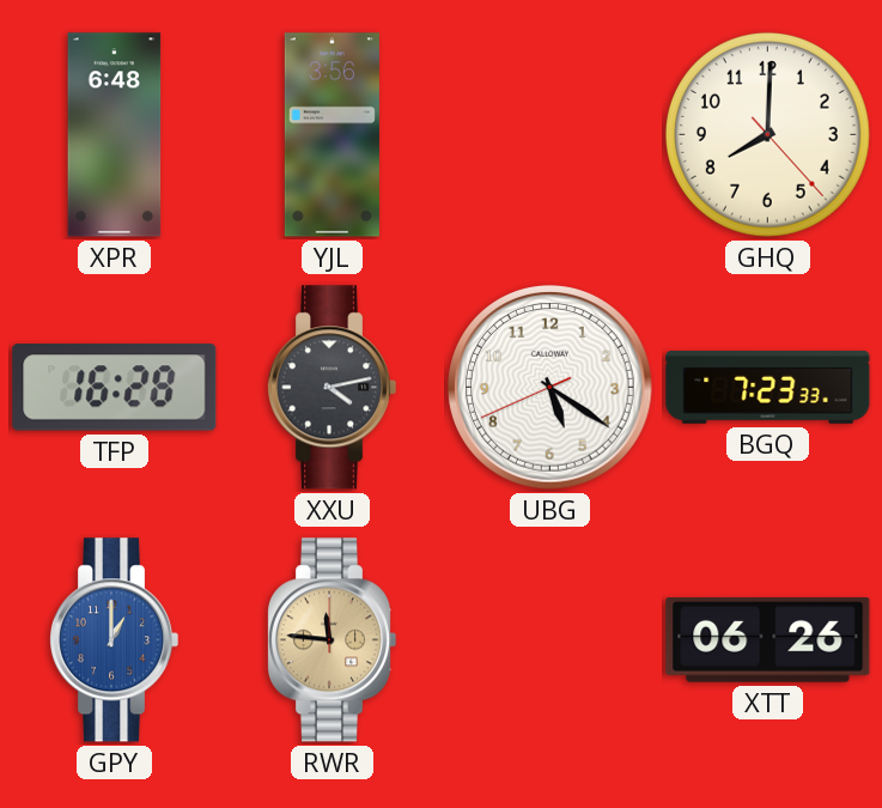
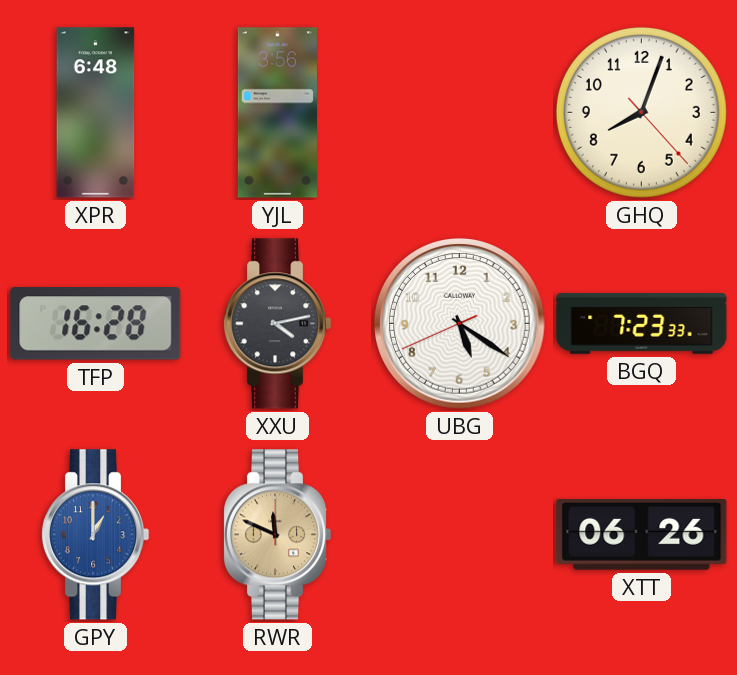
GHQ: 8:00 -> 8:03
RWR: 11:46 -> 11:49
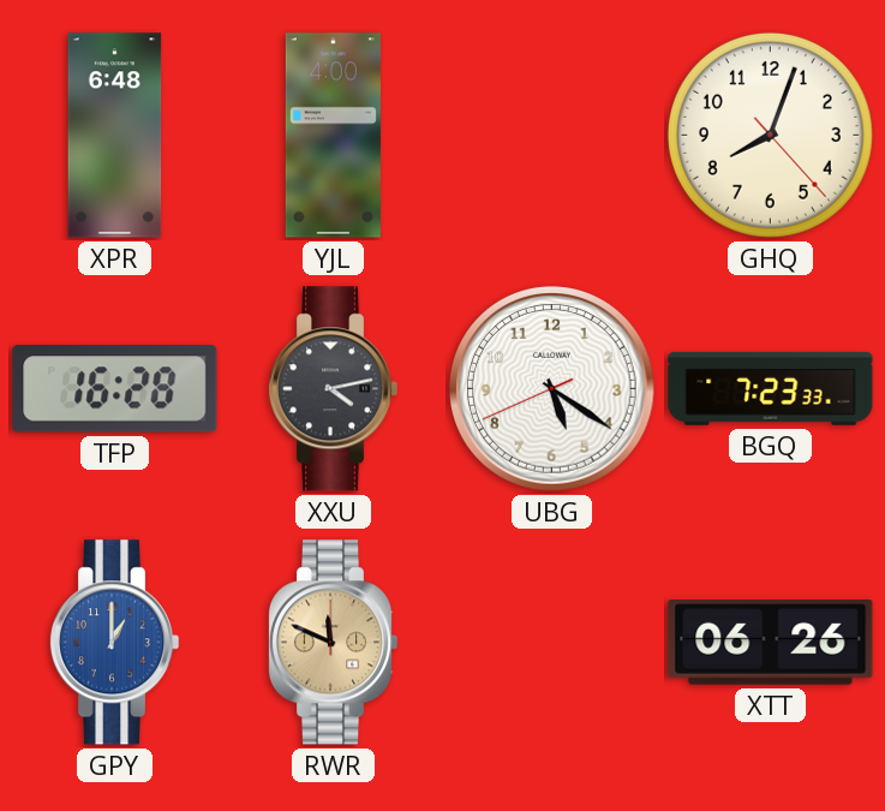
YJL: 3:56 -> 4:00
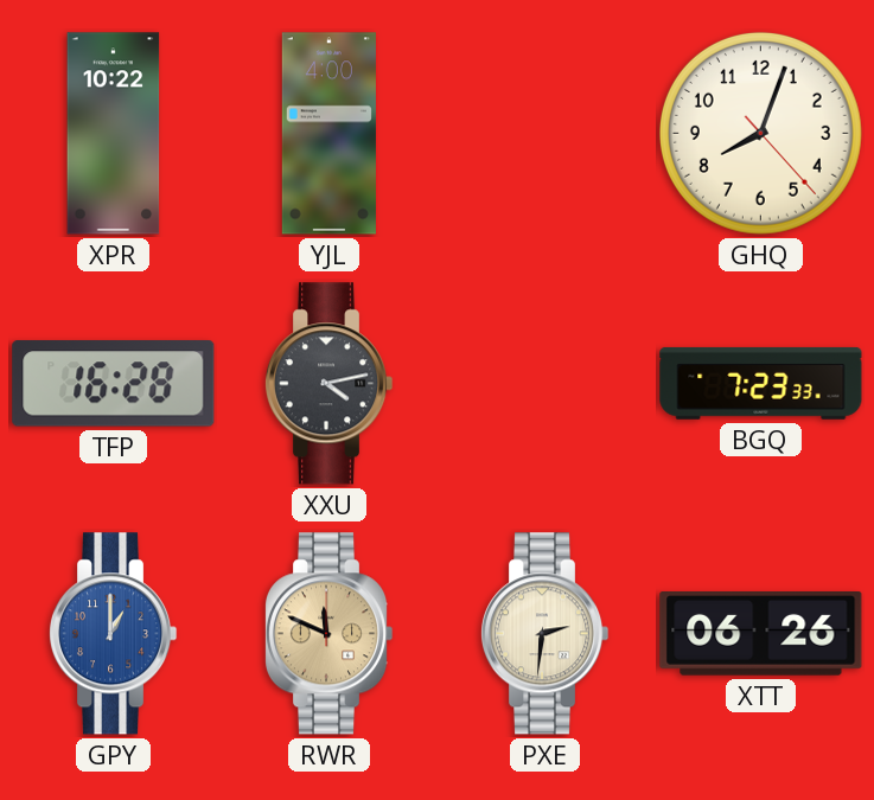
XPR: 6:48 -> 10:22
UBG: 5:20 -> none
PXE: none -> 2:31
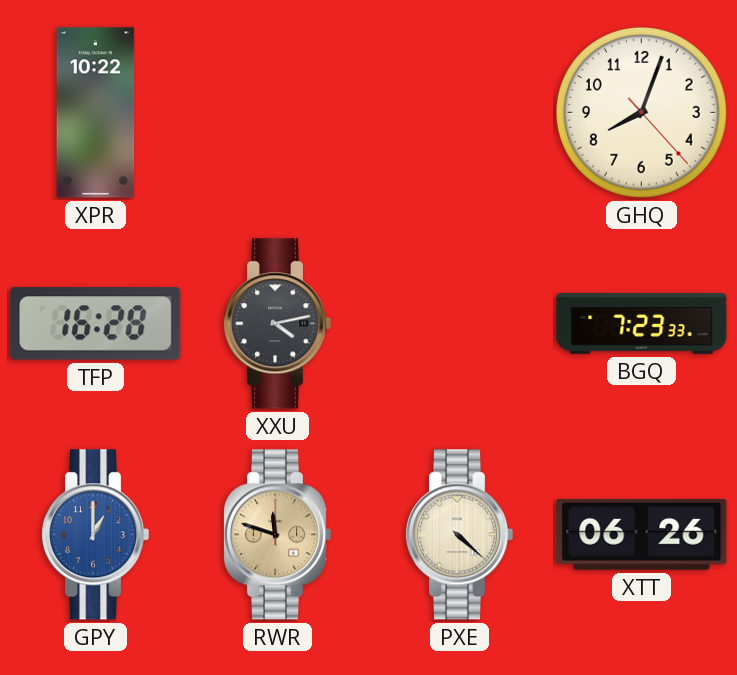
YJL: 4:00 -> none
RWR: 11:49 -> 11:48
PXE: 2:31 -> 4:22
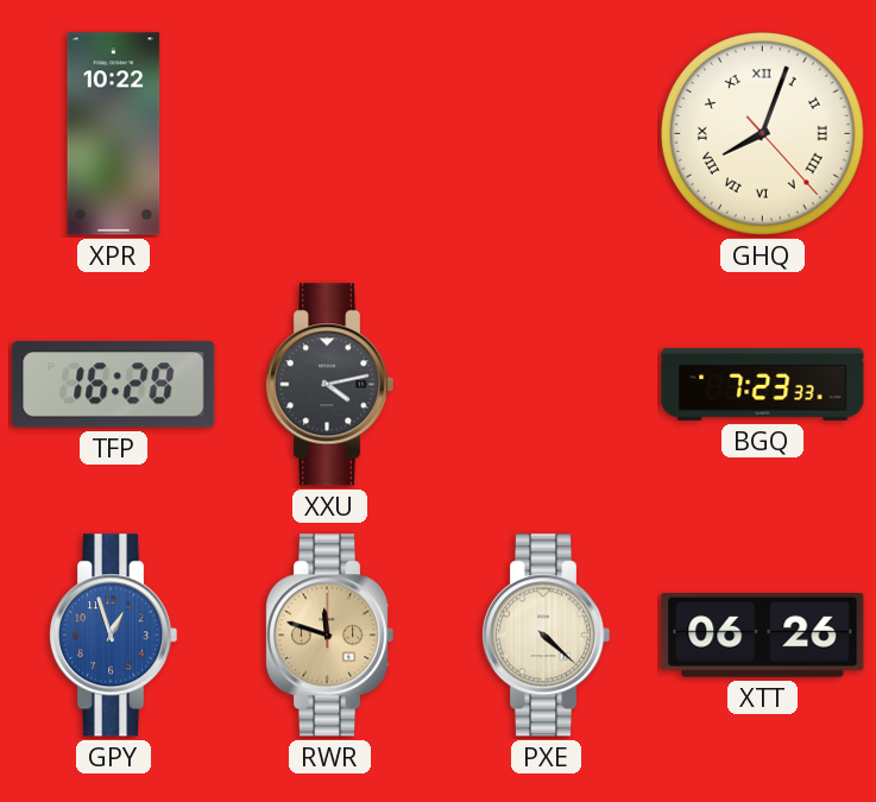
GHQ numerals: Arabic -> Roman
GPY: 1:00 -> 12:57
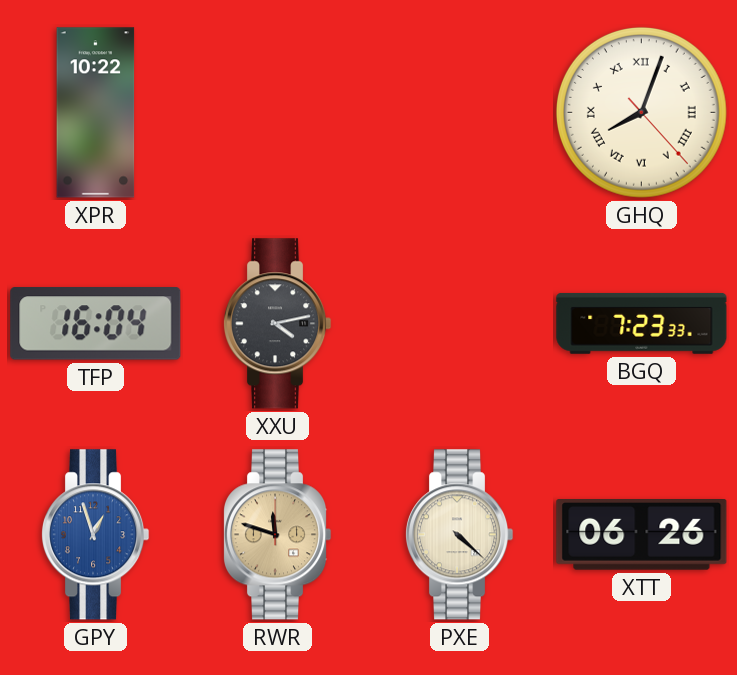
TFP: 16:28 -> 16:04
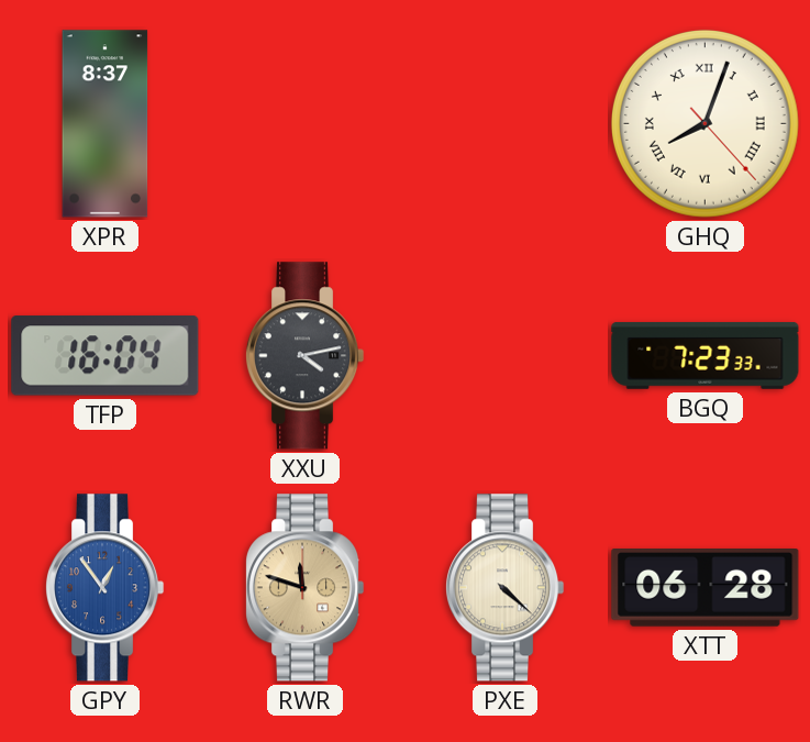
XPR: 10:22 -> 8:37
GPY: 12:57 -> 12:54
XTT: 06:26 -> 06:28
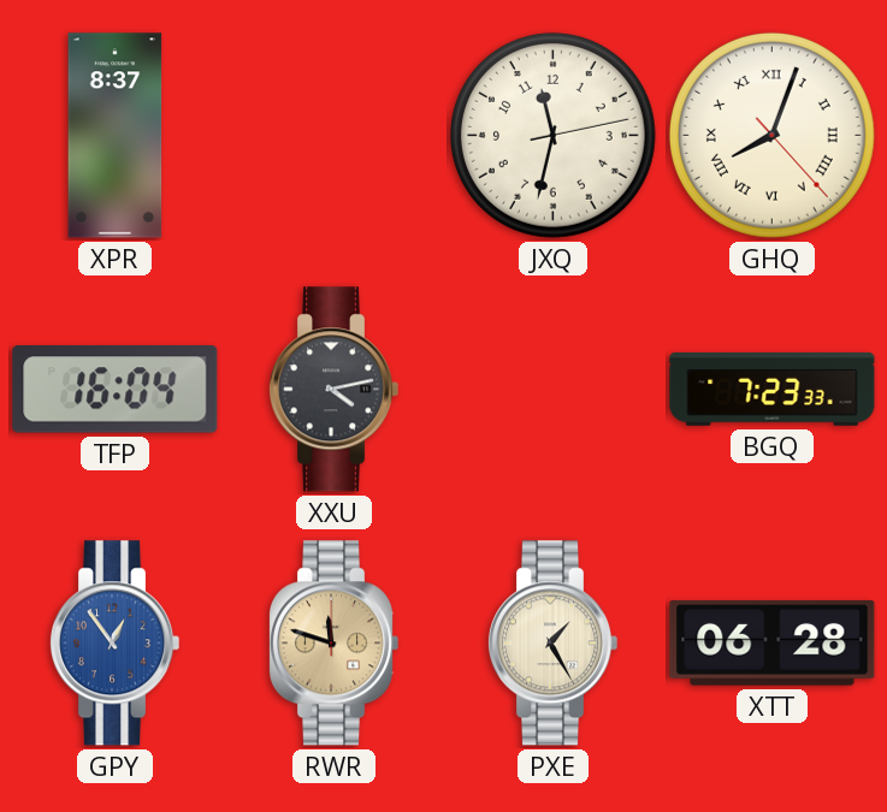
JXQ: none -> 11:32
PXE: 4:22 -> 1:25
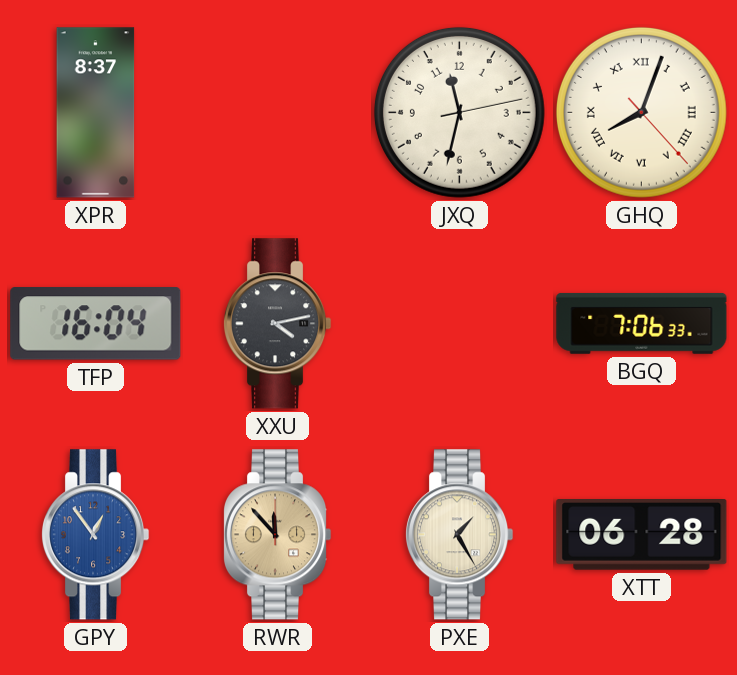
BGQ: 7:23 -> 7:06
RWR: 11:48 -> 11:53
